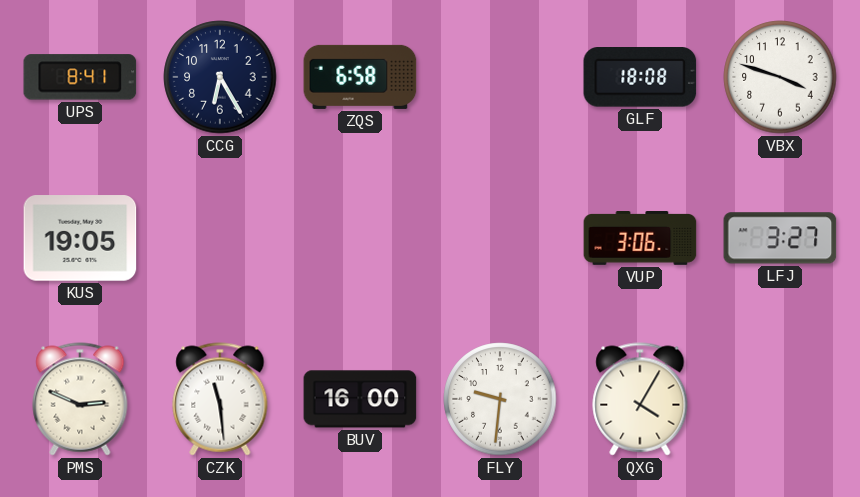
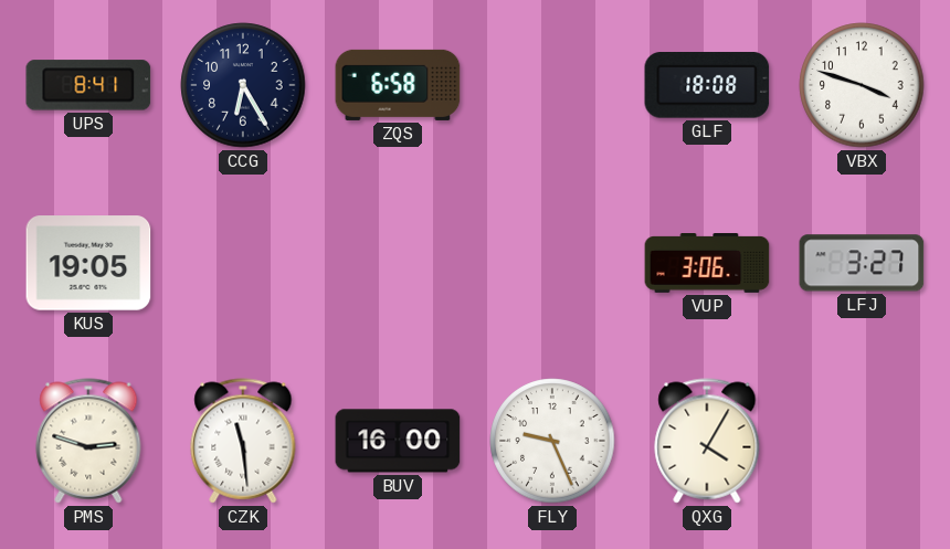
PMS: 2:49 -> 2:48
FLY: 9:31 -> 9:26
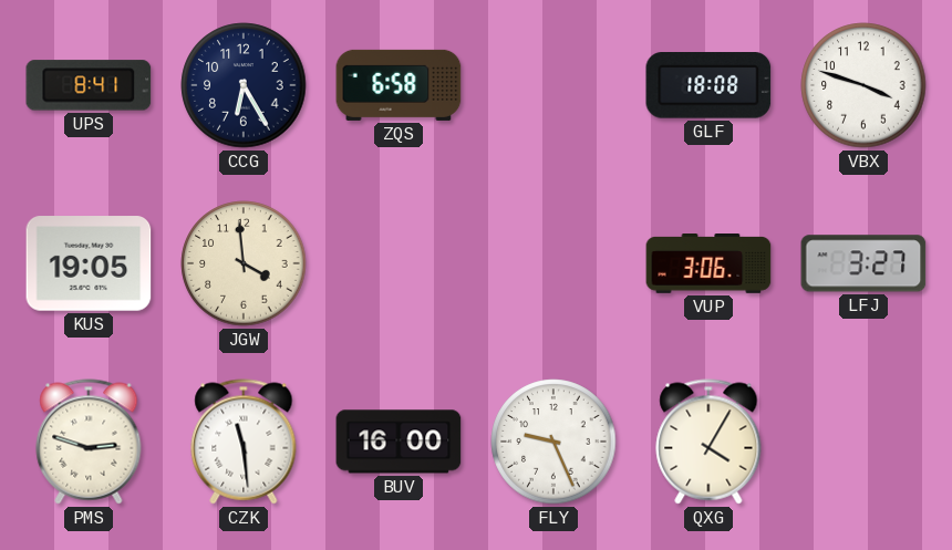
JGW: none -> 3:59
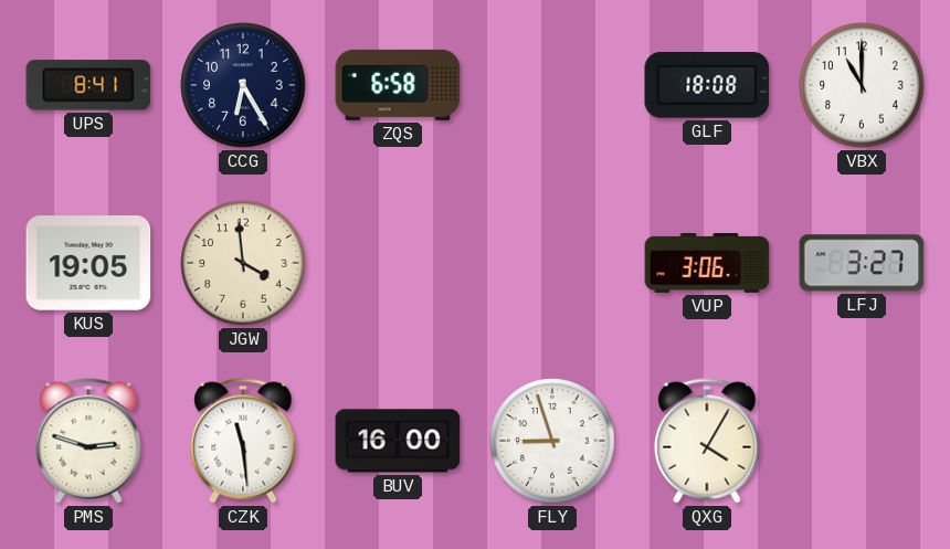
VBX: 3:48 -> 11:00
FLY: 9:26 -> 8:57
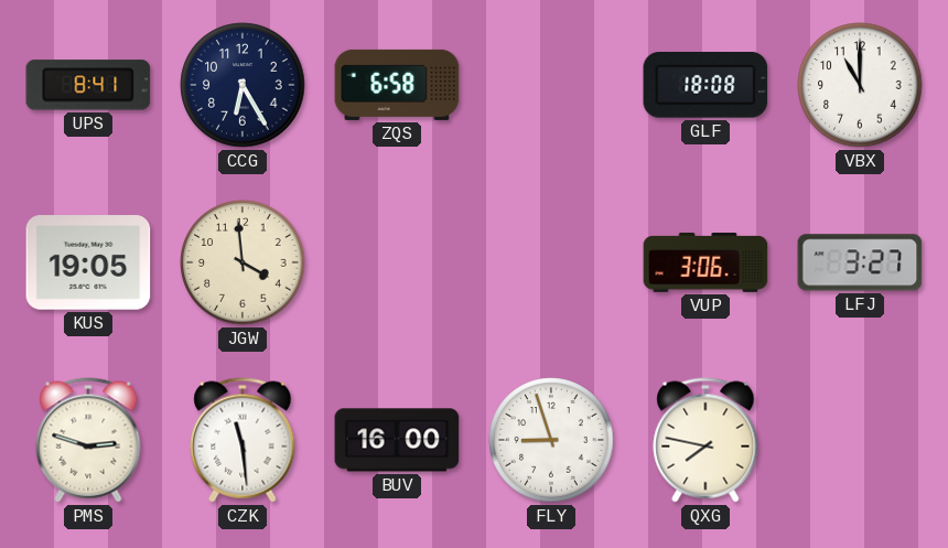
QXG: 4:05 -> 7:47
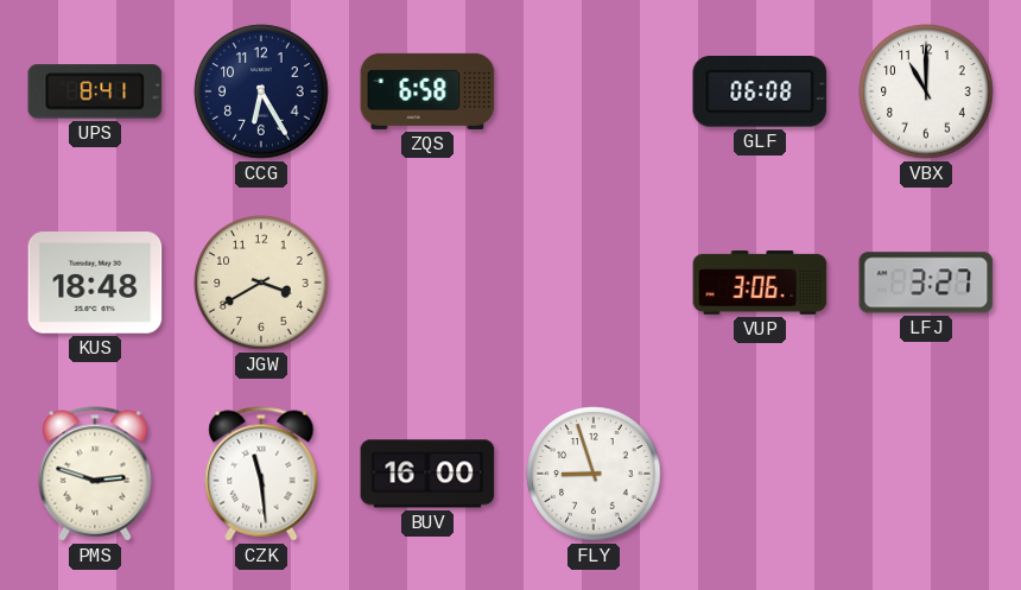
GLF: 18:08 -> 06:08
KUS: 19:05 -> 18:48
JGW: 3:59 -> 3:40
QXG: 7:47 -> none
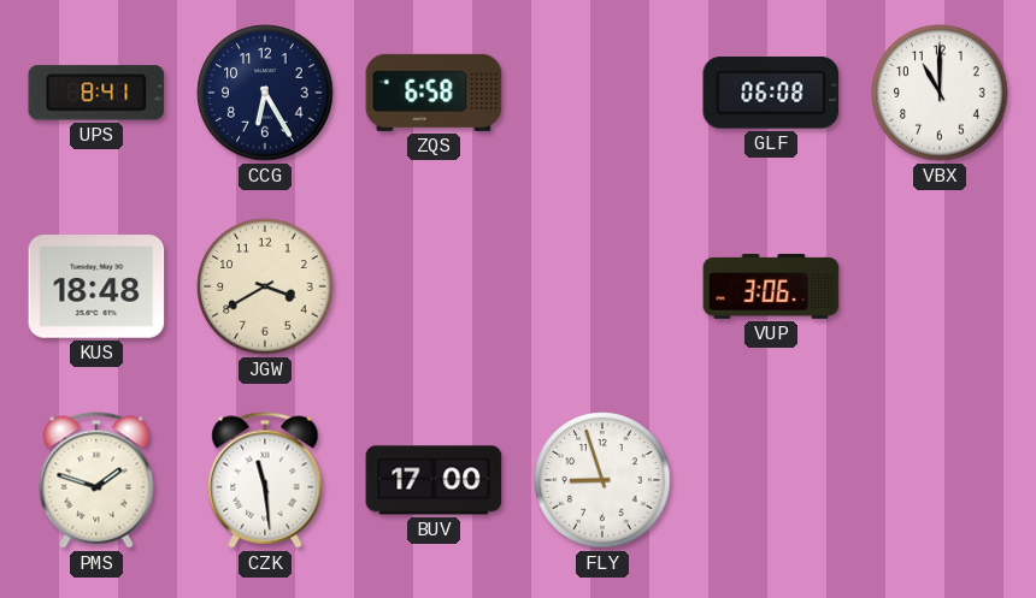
LFJ: 3:27 -> none
PMS: 2:48 -> 1:48
BUV: 16:00 -> 17:00
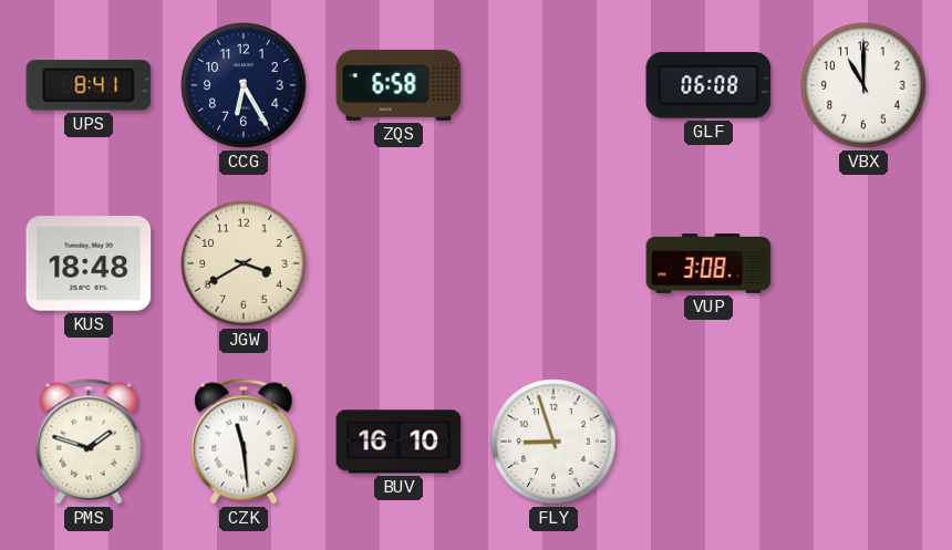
VUP: 3:06 -> 3:08
BUV: 17:00 -> 16:10
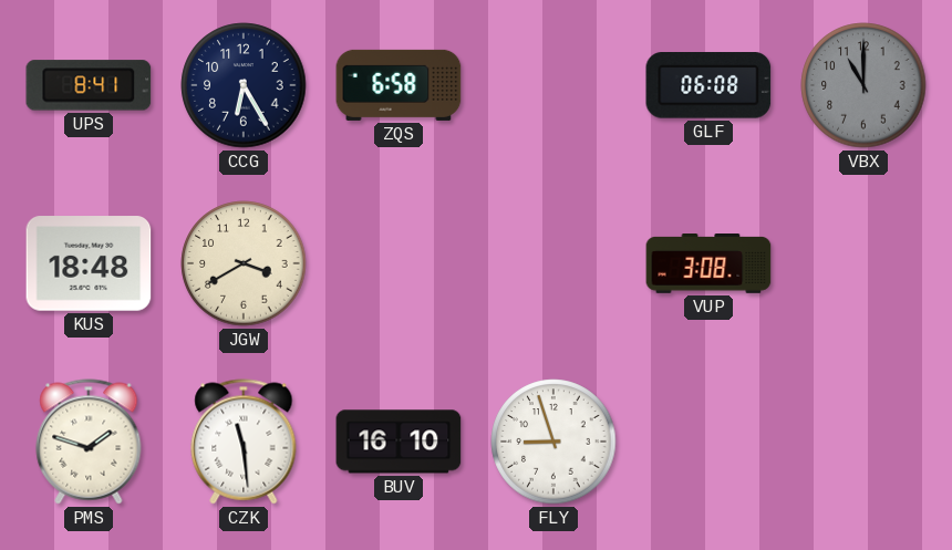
VBX dial: white -> grey
